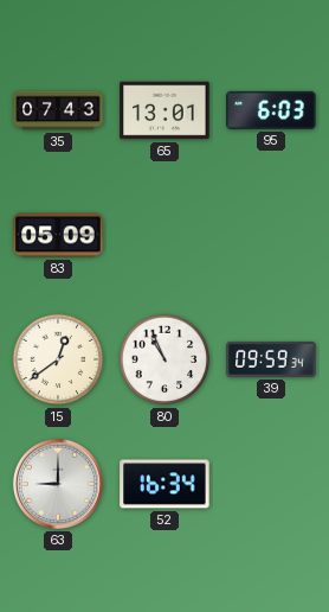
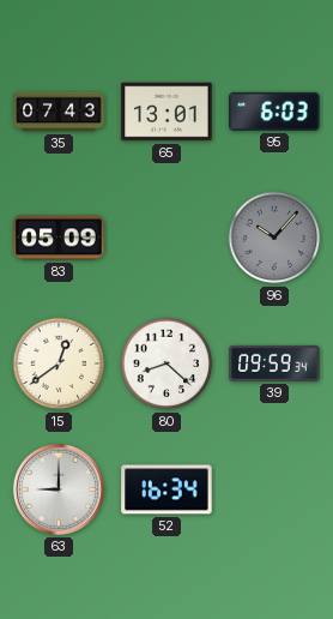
96: none -> 10:07
80: 10:56 -> 8:22
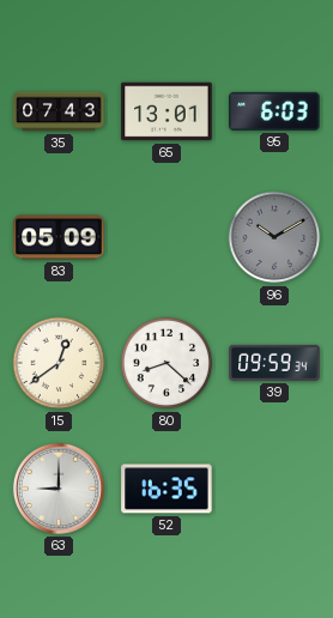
96: 10:07 -> 10:10
52: 16:34 -> 16:35
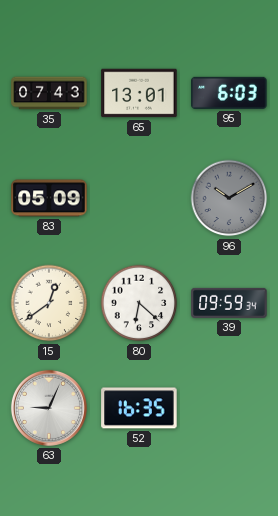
80: 8:22 -> 6:22
63: 9:00 -> 9:04
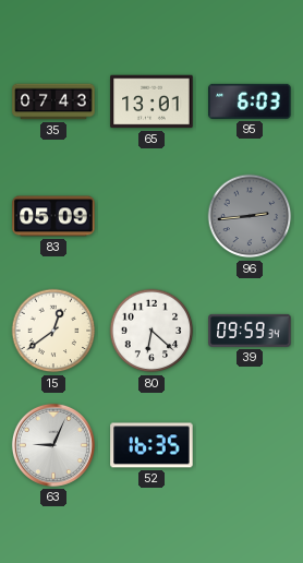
96: 10:10 -> 2:44
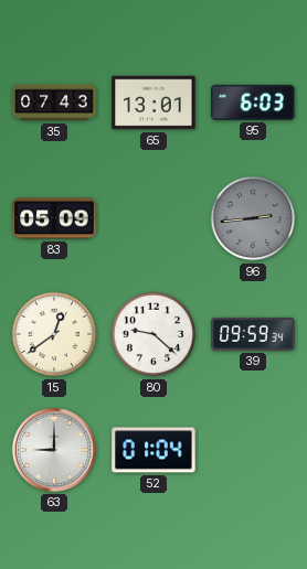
80: 6:22 -> 9:22
63: 9:04 -> 9:00
52: 16:35 -> 01:04
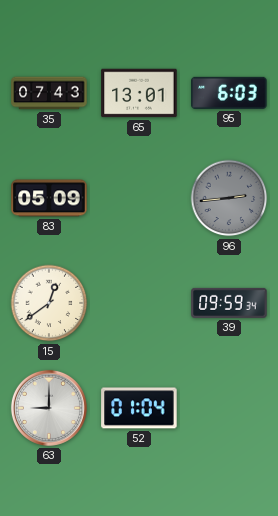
80: 9:22 -> none
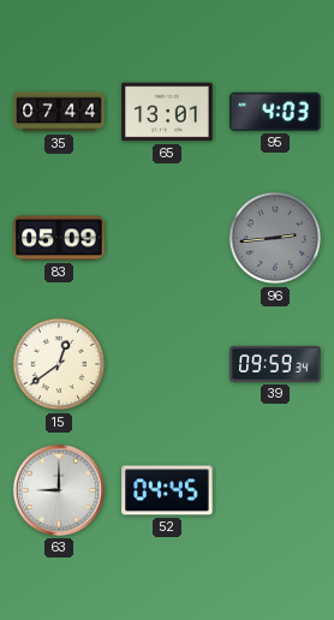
35: 07:43 -> 07:44
95: 6:03 -> 4:03
52: 01:04 -> 04:45
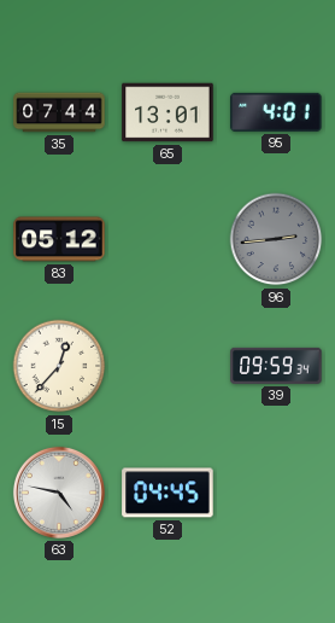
95: 4:03 -> 4:01
83: 05:09 -> 05:12
15: 12:39 -> 12:37
63: 9:00 -> 4:47
